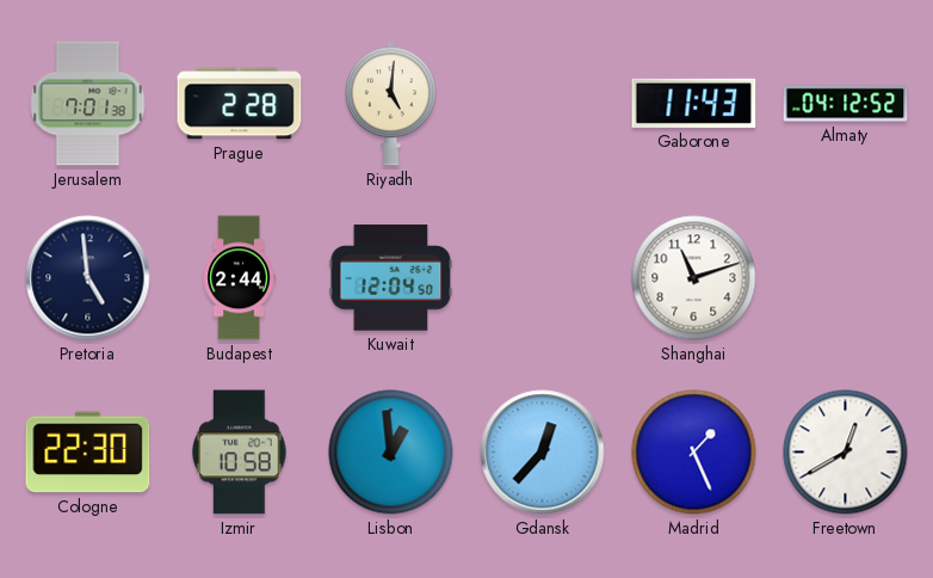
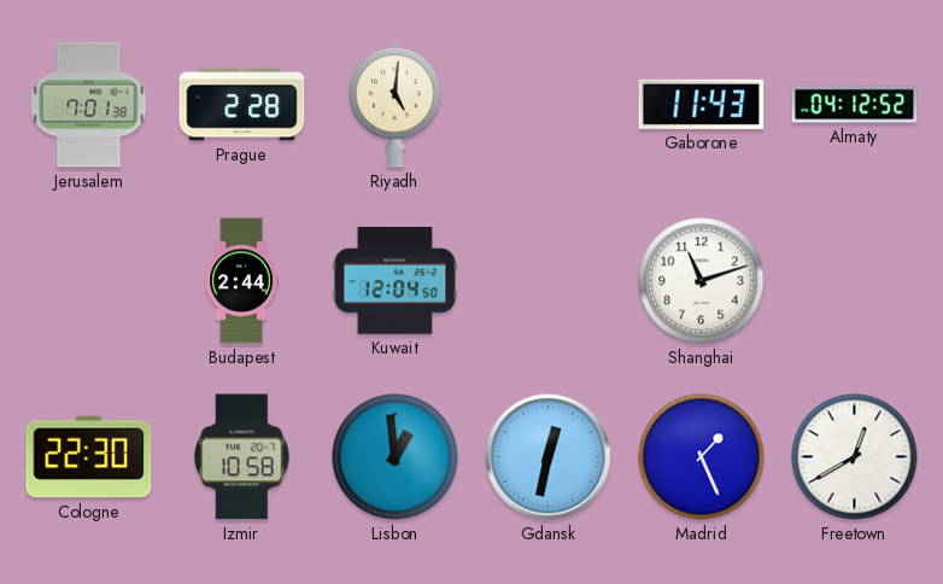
Pretoria: 4:59 -> none
Gdansk: 12:37 -> 12:32
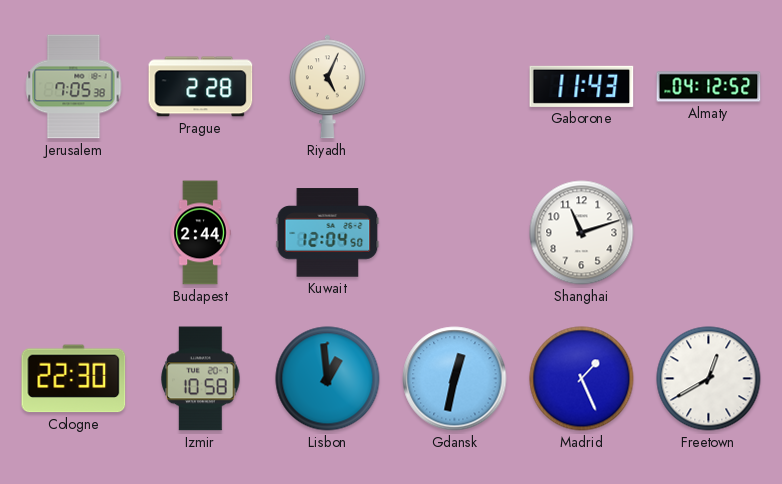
Jerusalem: 7:01 -> 7:05
Riyadh: 5:01 -> 5:04
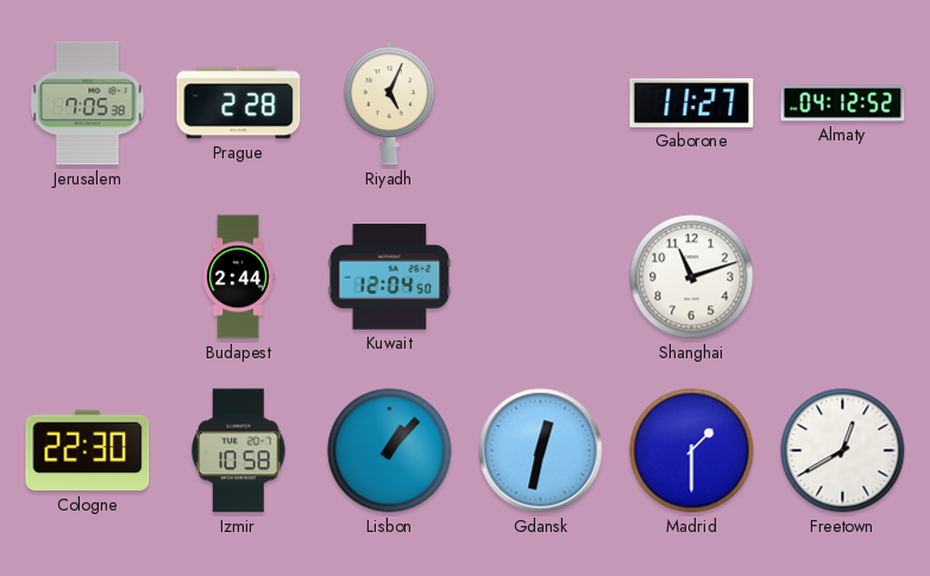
Gaborone: 11:43 -> 11:27
Lisbon: 12:59 -> 1:07
Madrid: 1:26 -> 1:30
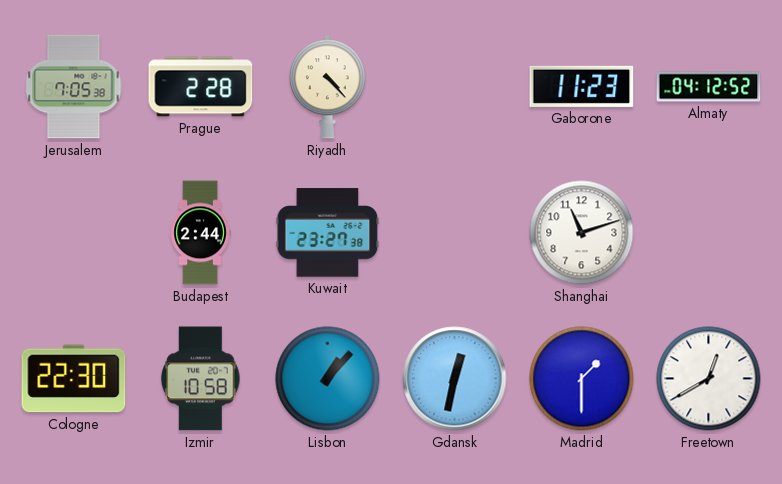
Riyadh: 5:04 -> 4:23
Gaborone: 11:27 -> 11:23
Kuwait: 12:04 -> 23:27
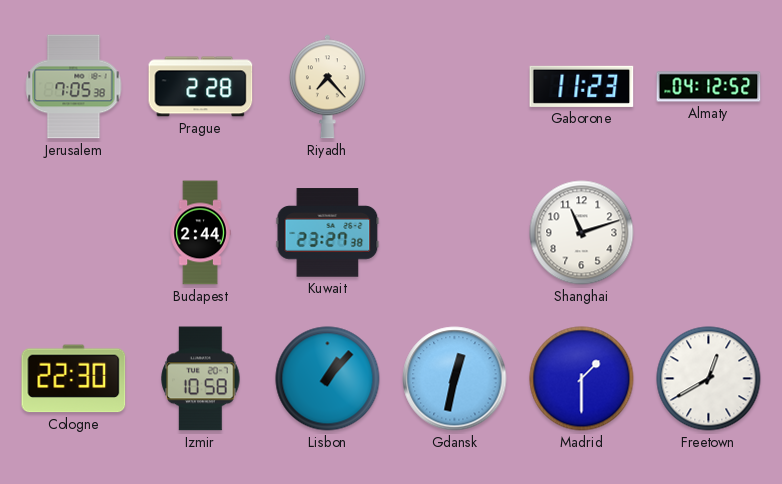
Riyadh: 4:23 -> 7:23
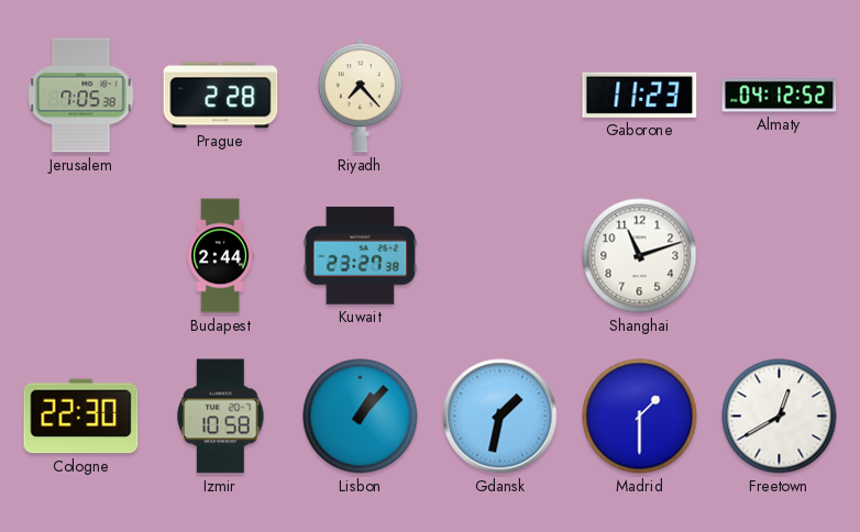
Gdansk: 12:32 -> 1:32
